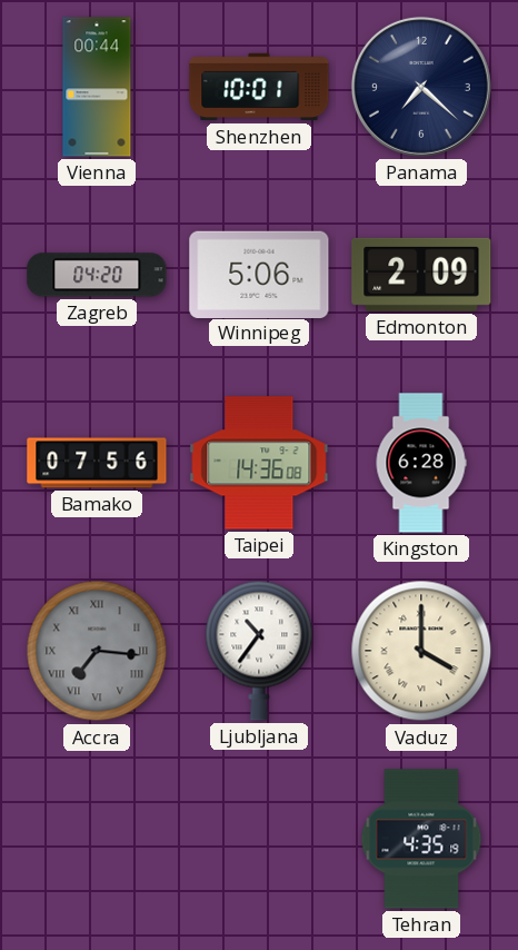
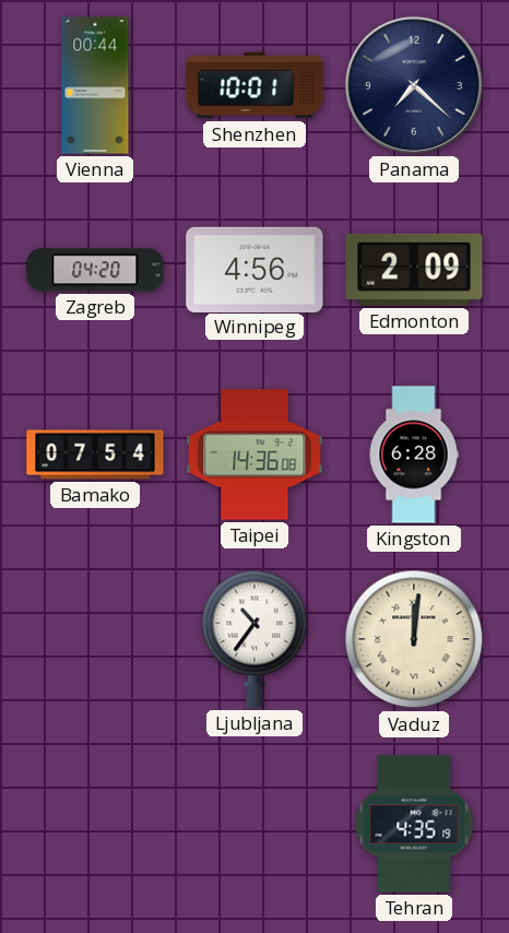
Winnipeg: 5:06 -> 4:56
Bamako: 07:56 -> 07:54
Accra: 7:16 -> none
Vaduz: 4:00 -> 12:01
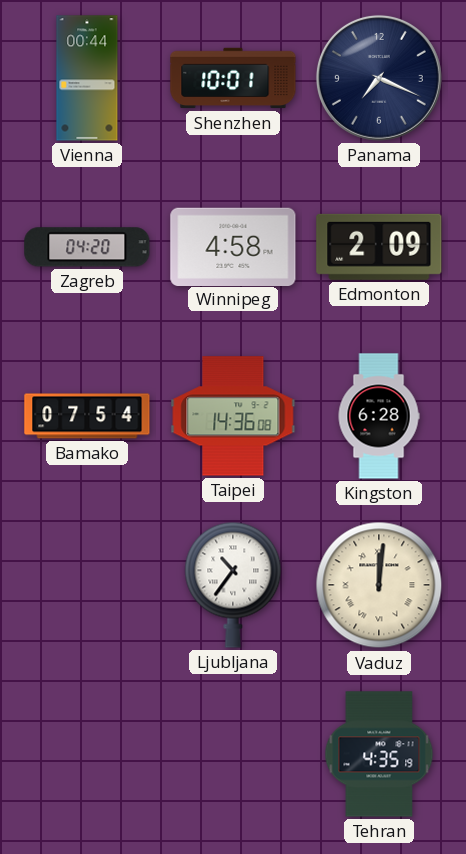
Panama: 7:22 -> 7:19
Winnipeg: 4:56 -> 4:58
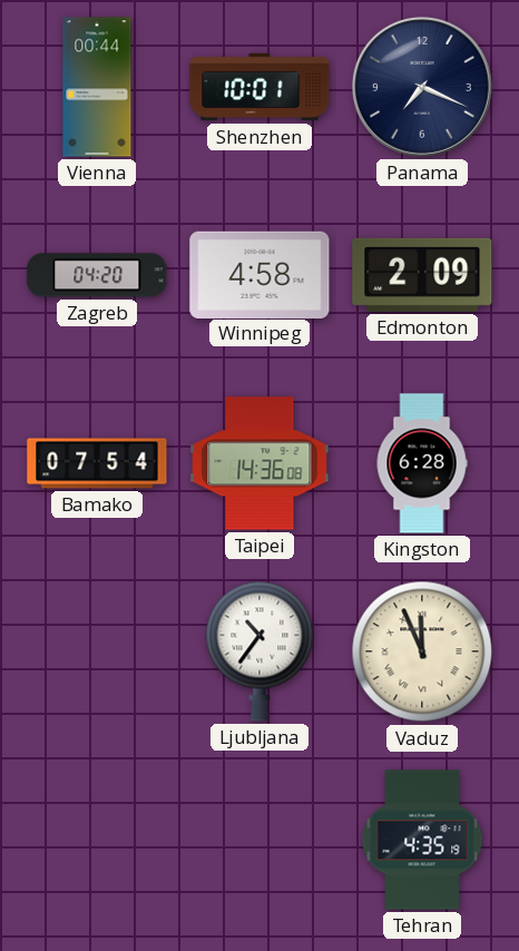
Vaduz: 12:01 -> 11:56
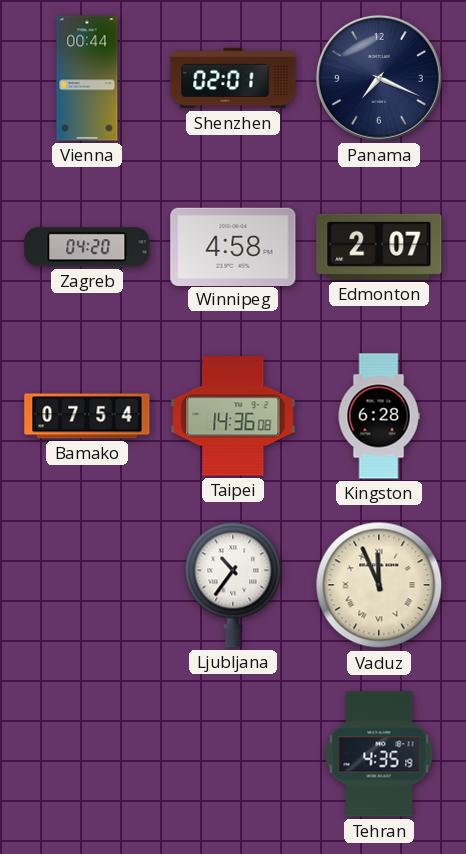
Shenzhen: 10:01 -> 02:01
Edmonton: 2:09 -> 2:07
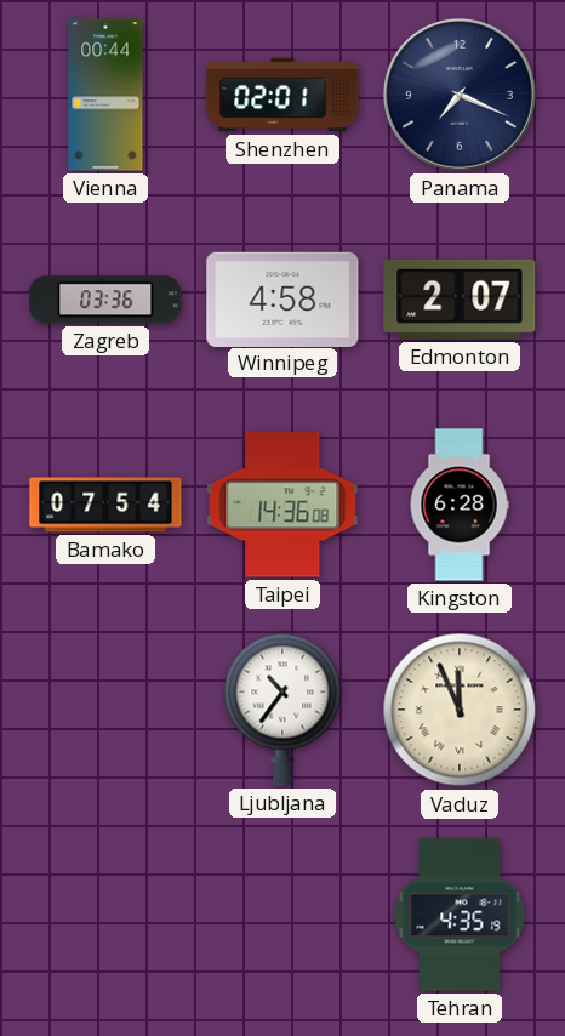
Zagreb: 04:20 -> 03:36
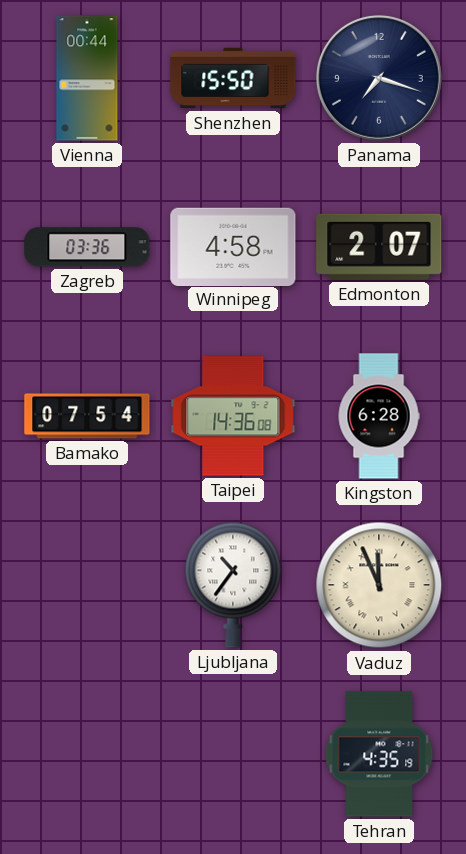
Shenzhen: 02:01 -> 15:50
Panama: 7:19 -> 7:18
